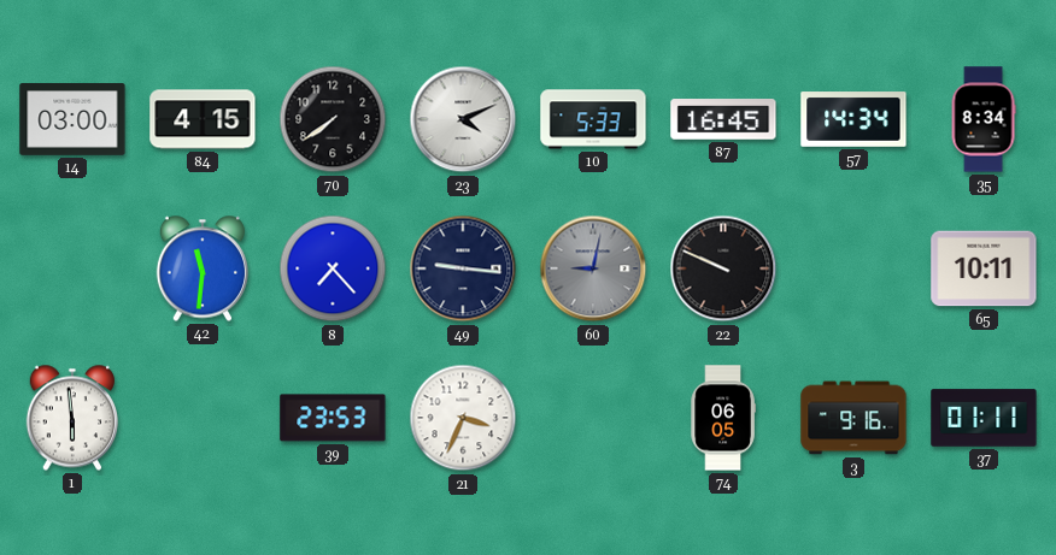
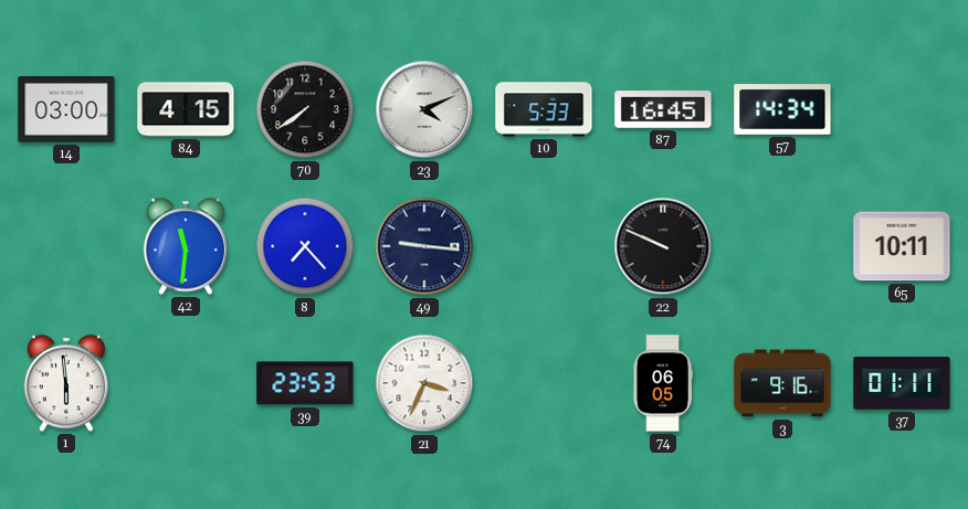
35: 8:34 -> none
60: 9:02 -> none
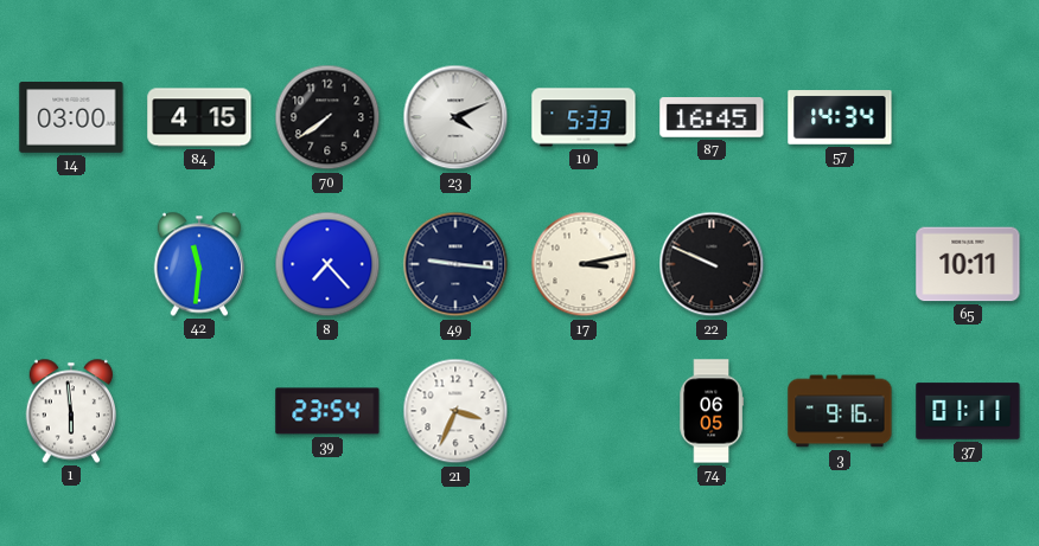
17: none -> 3:13
39: 23:53 -> 23:54
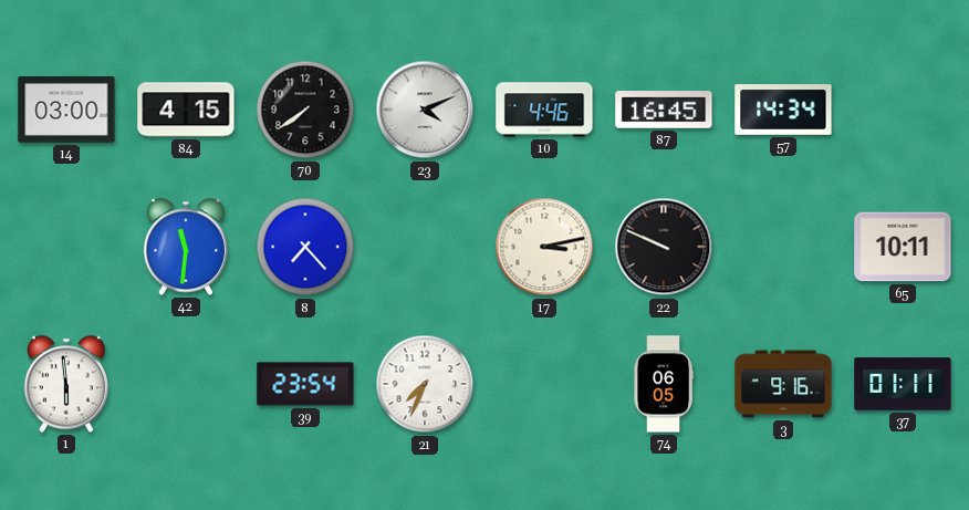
10: 5:33 -> 4:46
49: 9:16 -> none
21: 3:34 -> 7:34
